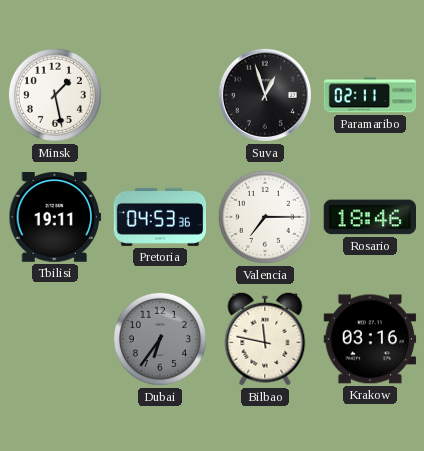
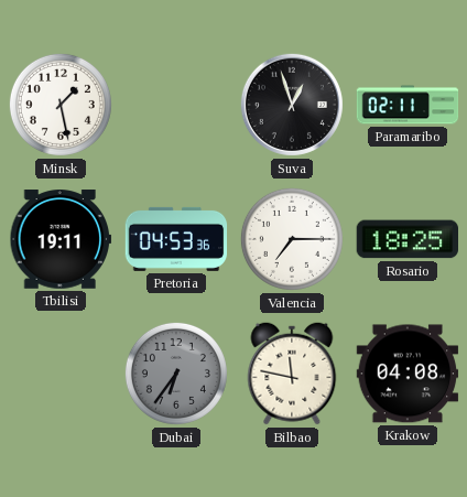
Rosario: 18:46 -> 18:25
Krakow: 03:16 -> 04:08
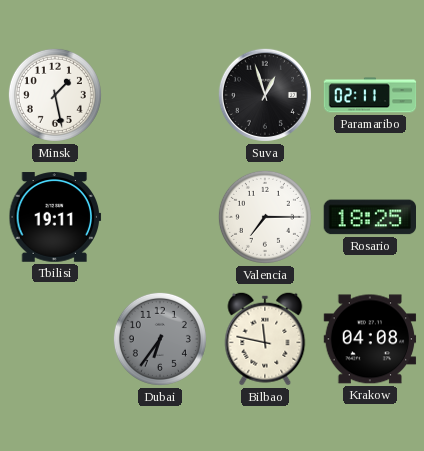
Pretoria: 04:53 -> none
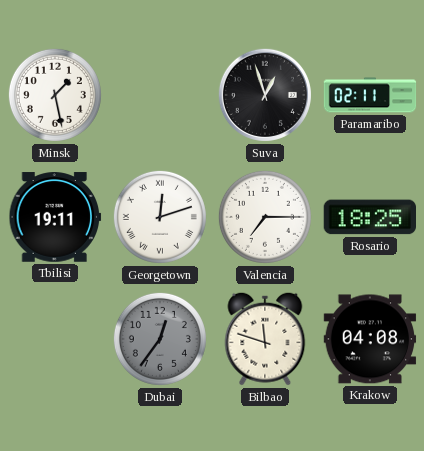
Georgetown: none -> 12:12
Dubai: 6:36 -> 12:36
Bilbao: 11:47 -> 11:48
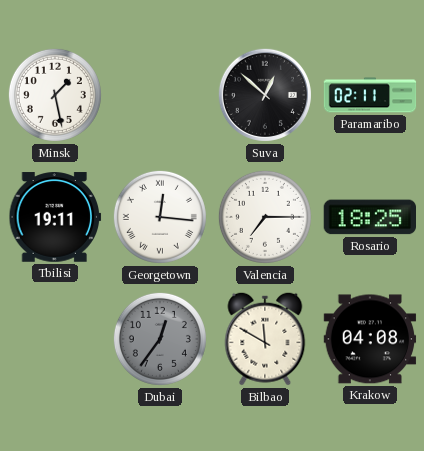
Suva: 12:57 -> 12:52
Georgetown: 12:12 -> 12:16
Bilbao: 11:48 -> 11:50
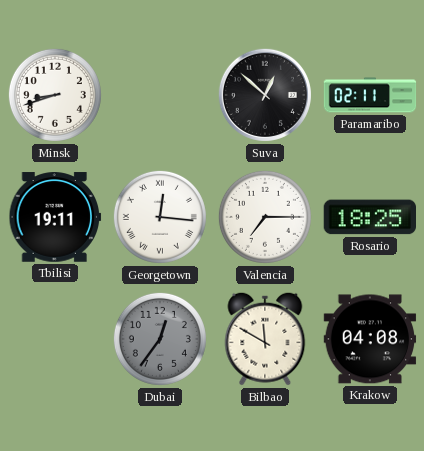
Minsk: 1:28 -> 8:42
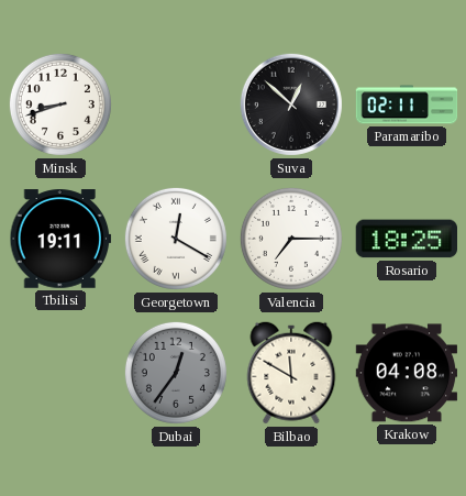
Georgetown: 12:16 -> 12:20
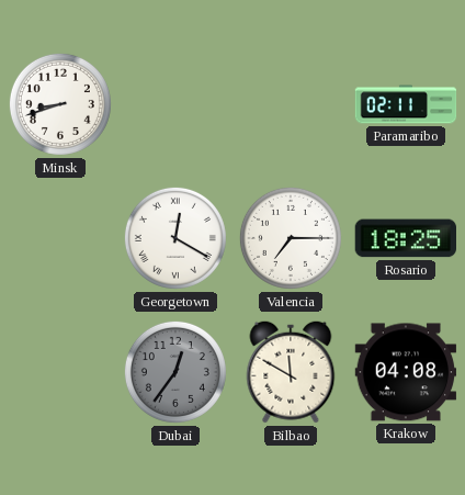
Suva: 12:52 -> none
Tbilisi: 19:11 -> none
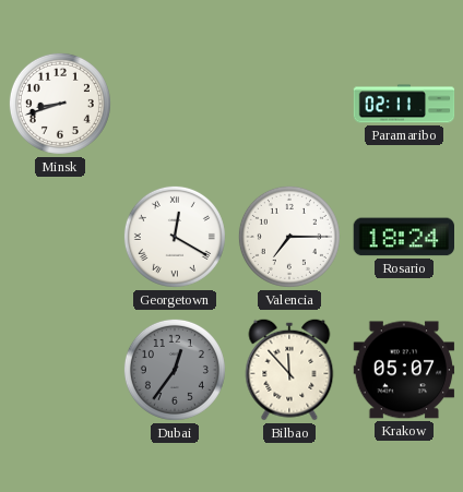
Rosario: 18:25 -> 18:24
Bilbao: 11:50 -> 11:53
Krakow: 04:08 -> 05:07
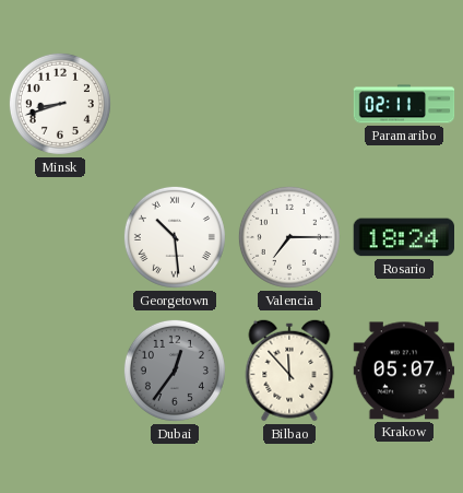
Georgetown: 12:20 -> 10:29
